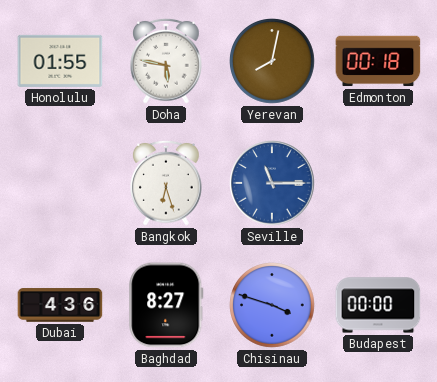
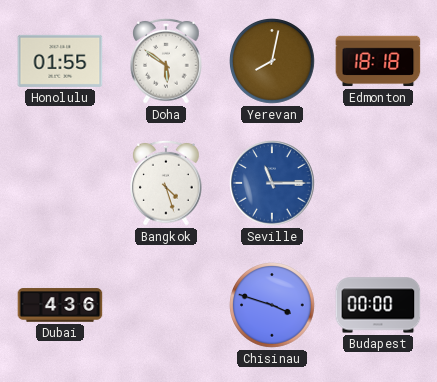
Doha: 5:47 -> 5:51
Edmonton: 00:18 -> 18:18
Bangkok: 6:27 -> 4:27
Baghdad: 8:27 -> none
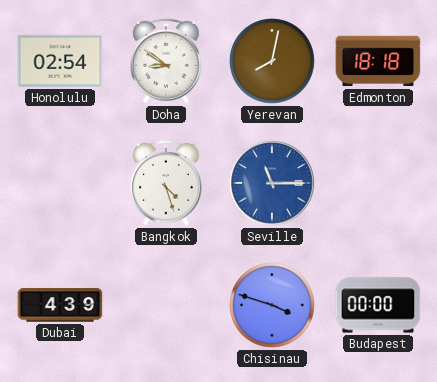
Honolulu: 01:55 -> 02:54
Doha: 5:51 -> 8:51
Dubai: 4:36 -> 4:39
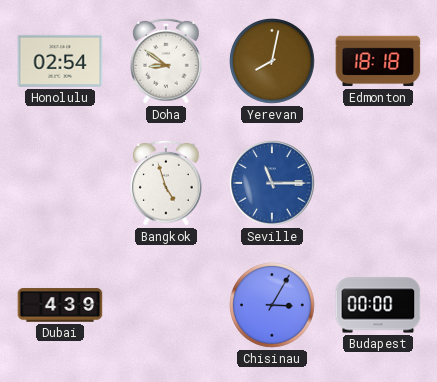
Bangkok: 4:27 -> 4:57
Chisinau: 3:48 -> 3:05
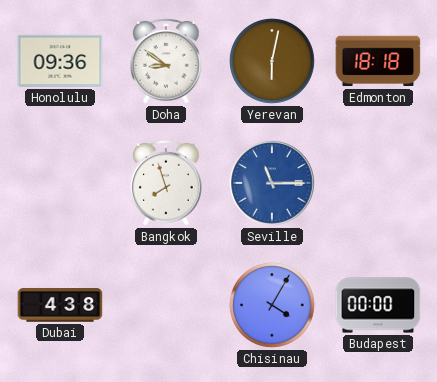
Honolulu: 02:54 -> 09:36
Yerevan: 8:02 -> 6:02
Bangkok: 4:57 -> 7:57
Dubai: 4:39 -> 4:38
Chisinau: 3:05 -> 4:05
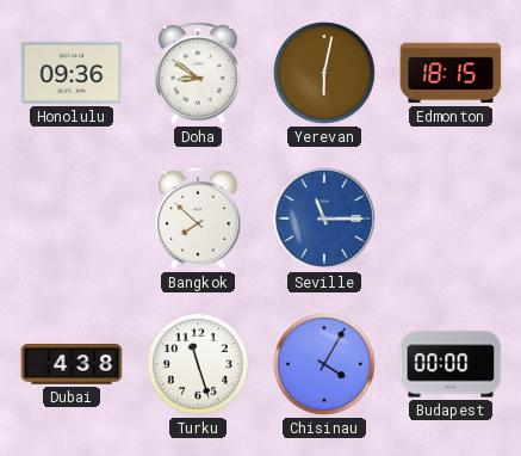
Edmonton: 18:18 -> 18:15
Bangkok: 7:57 -> 7:52
Turku: none -> 11:27
